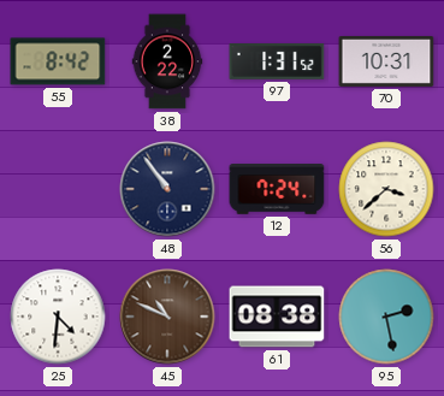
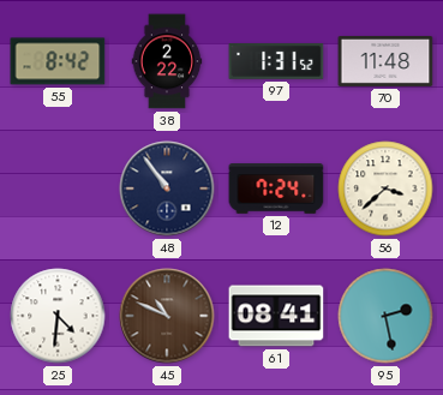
70: 10:31 -> 11:48
61: 08:38 -> 08:41
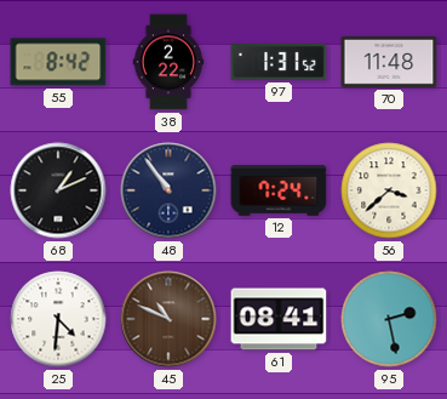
68: none -> 1:11
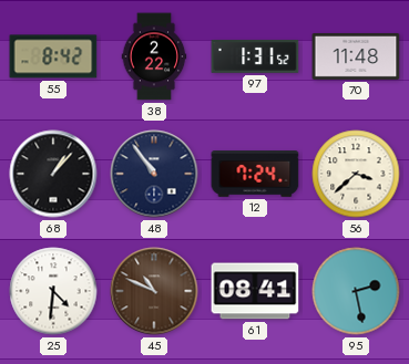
68: 1:11 -> 1:07
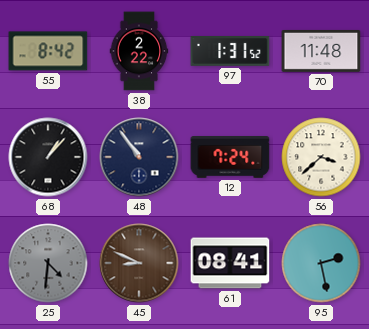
25 dial: white -> grey
45: 10:49 -> 8:49
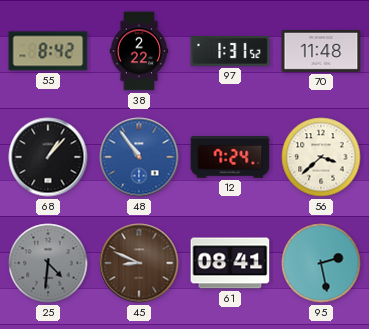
48 dial: navy -> blue
